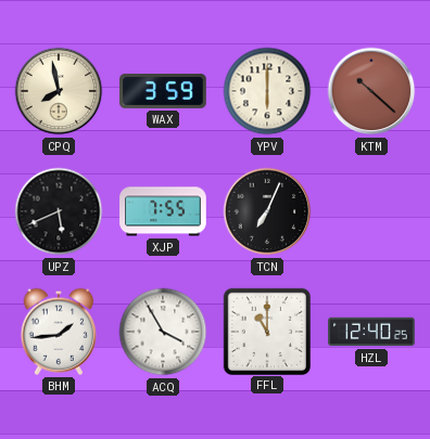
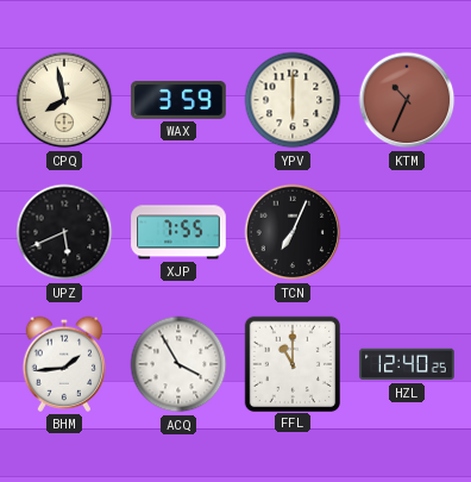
KTM: 10:22 -> 10:34
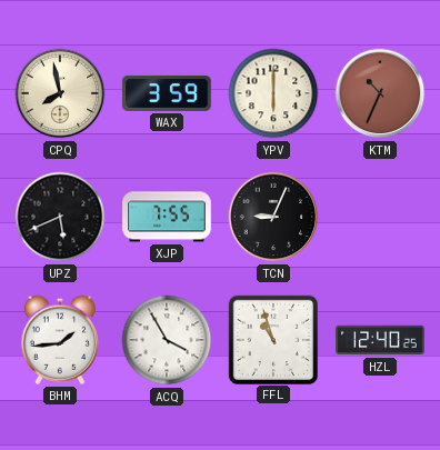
TCN: 7:04 -> 9:04
FFL: 11:00 -> 10:57
